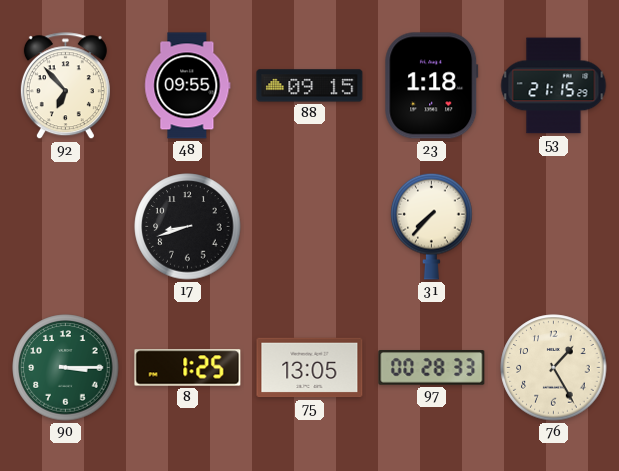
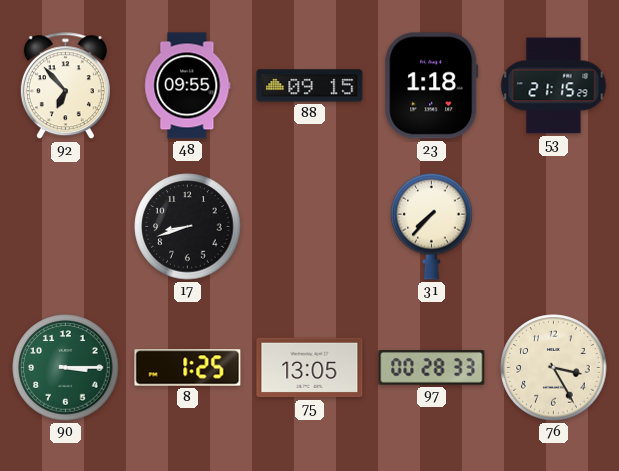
76: 1:25 -> 3:25
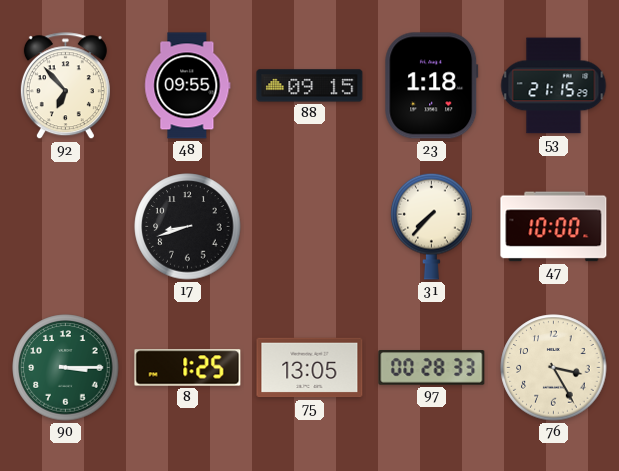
47: none -> 10:00
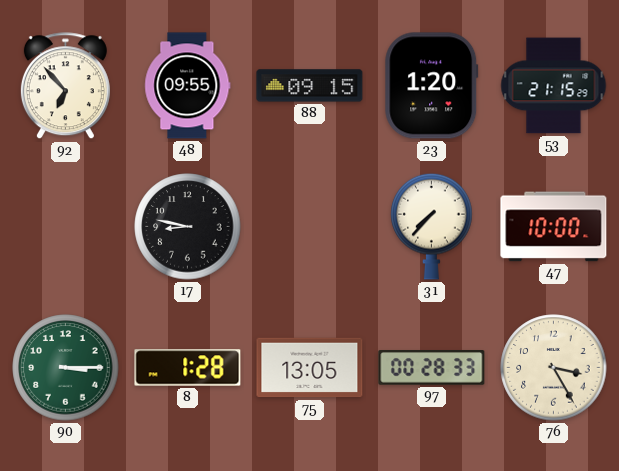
23: 1:18 -> 1:20
17: 8:42 -> 8:47
8: 1:25 -> 1:28
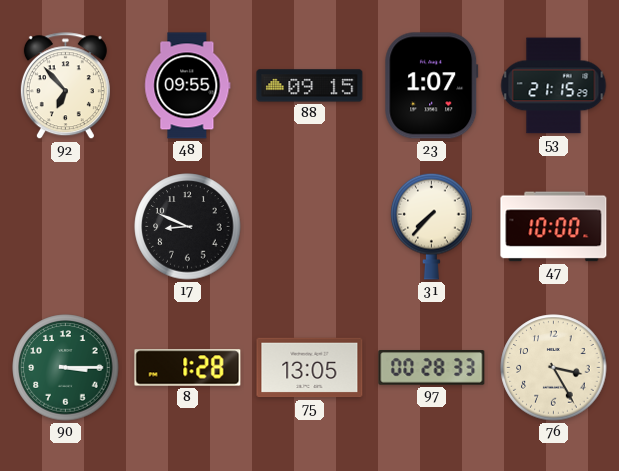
23: 1:20 -> 1:07
17: 8:47 -> 8:49
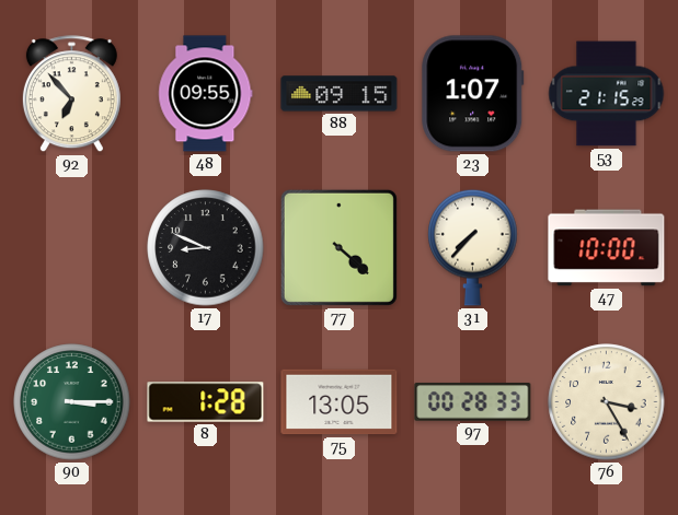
77: none -> 4:22
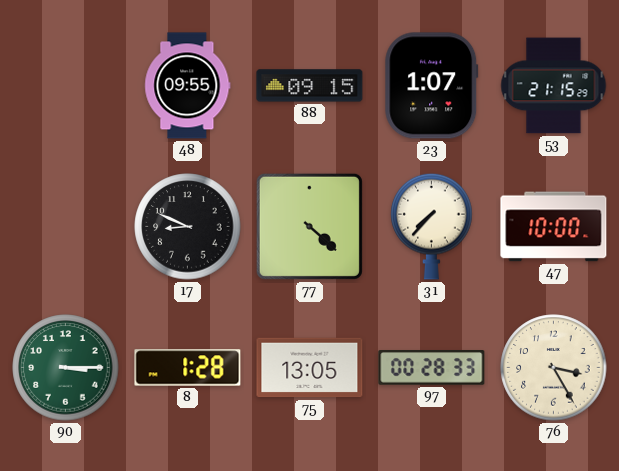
92: 6:53 -> none
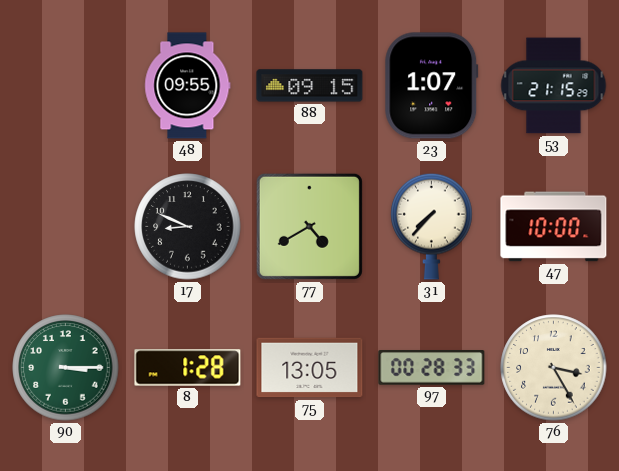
77: 4:22 -> 4:40
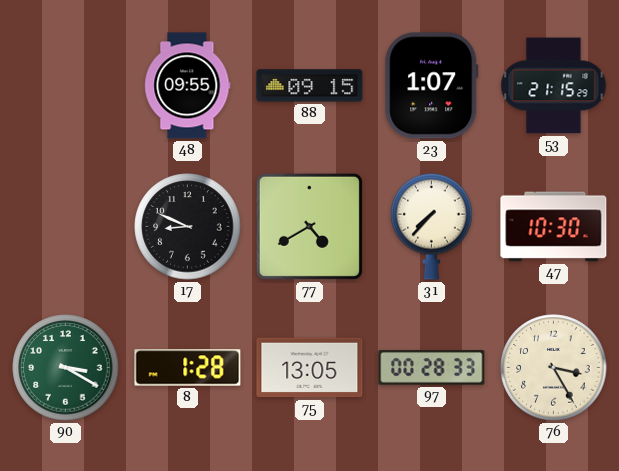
47: 10:00 -> 10:30
90: 3:15 -> 3:20
